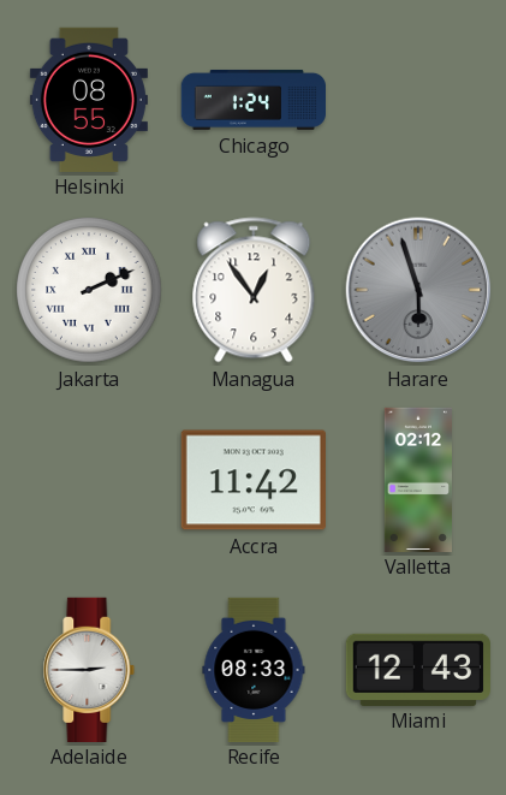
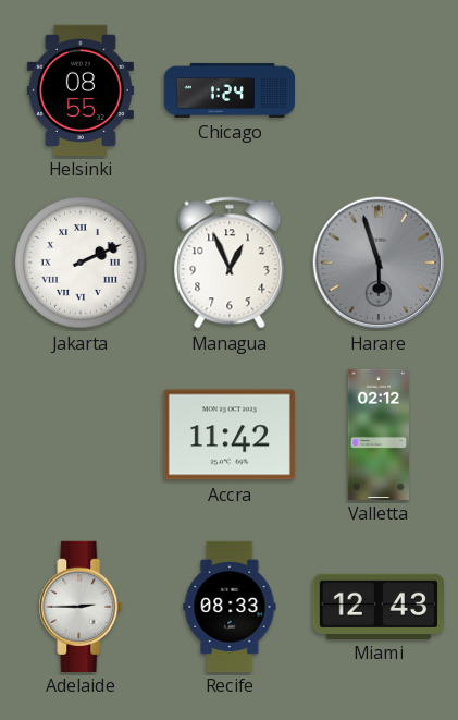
Managua: 12:54 -> 12:56
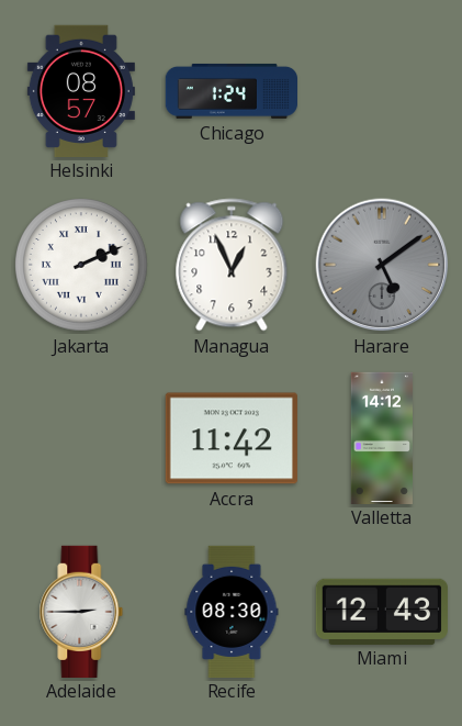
Helsinki: 08:55 -> 08:57
Harare: 5:57 -> 5:09
Valletta: 02:12 -> 14:12
Recife: 08:33 -> 08:30
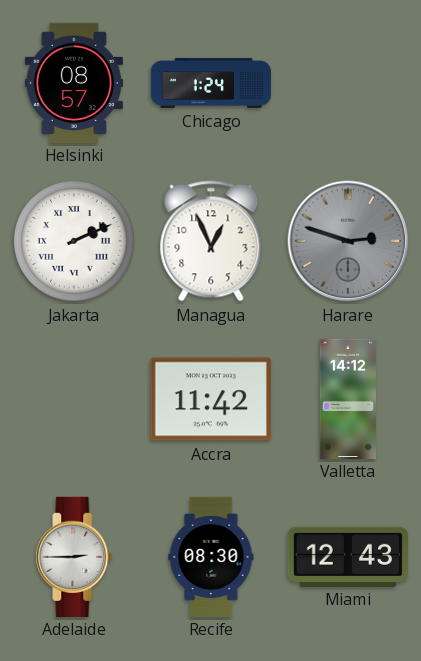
Harare: 5:09 -> 2:48
